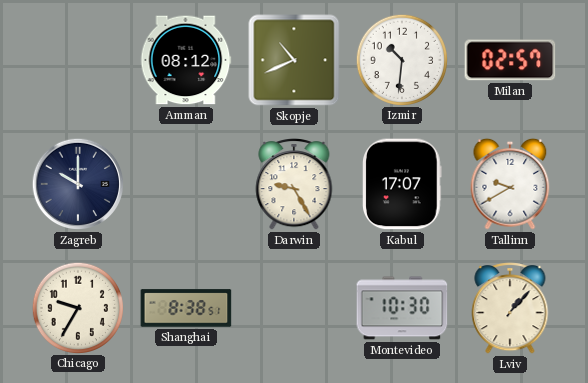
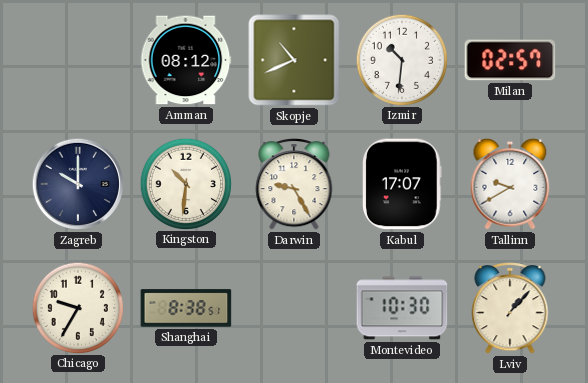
Kingston: none -> 10:31
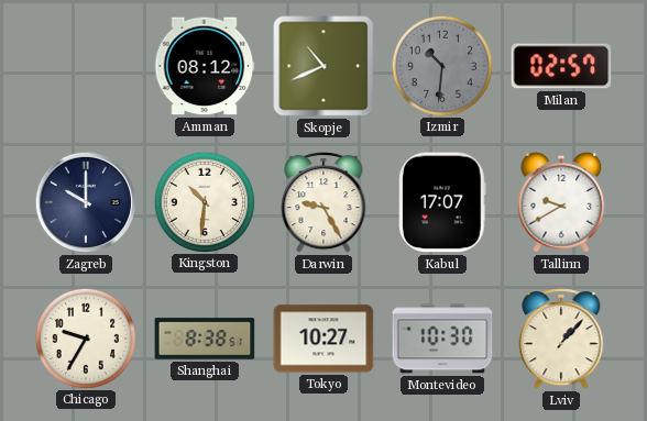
Izmir dial: white -> grey
Tokyo: none -> 10:27
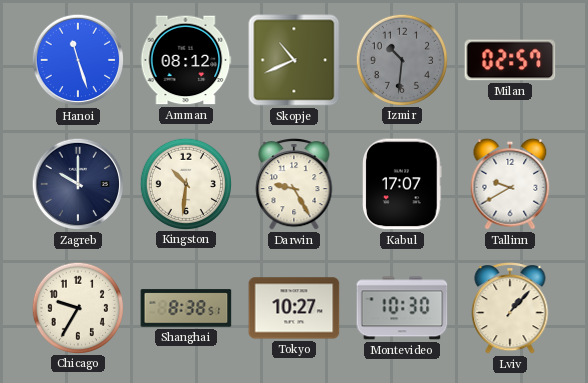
Hanoi: none -> 11:27
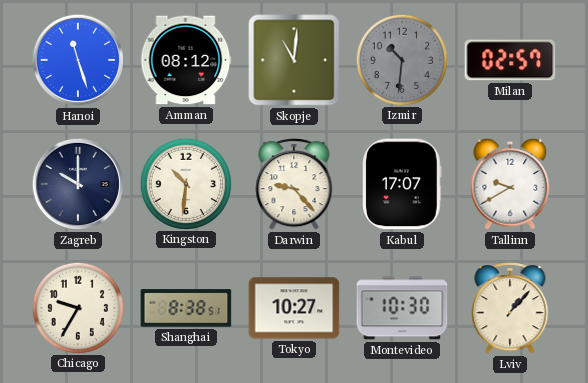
Skopje: 10:41 -> 11:01
Darwin: 9:25 -> 9:23
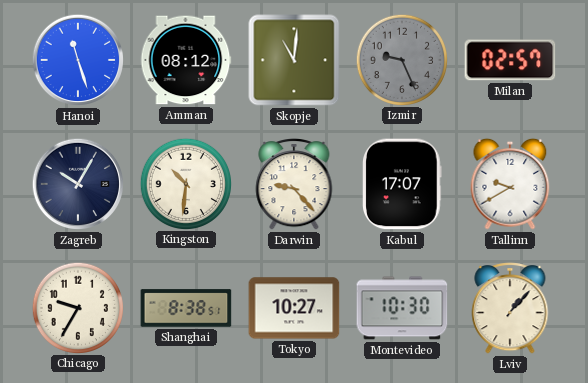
Izmir: 10:31 -> 9:26
Zagreb: 10:00 -> 10:05
